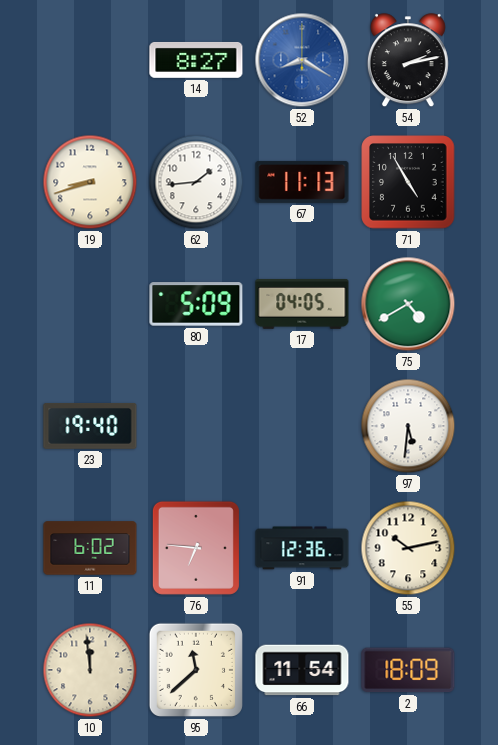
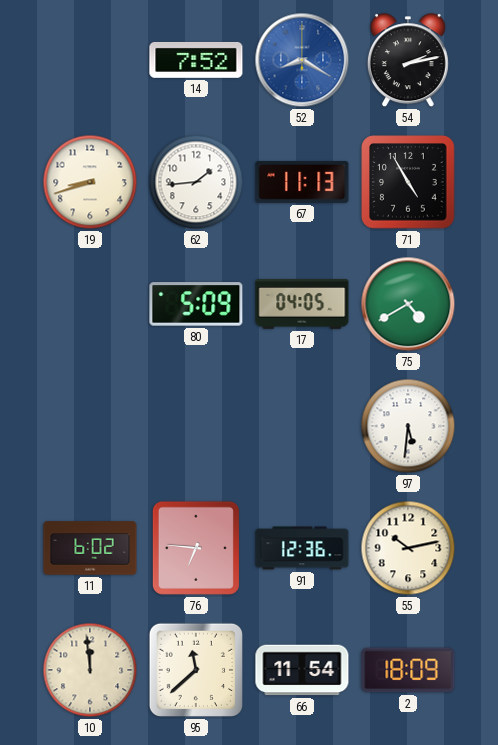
14: 8:27 -> 7:52
23: 19:40 -> none
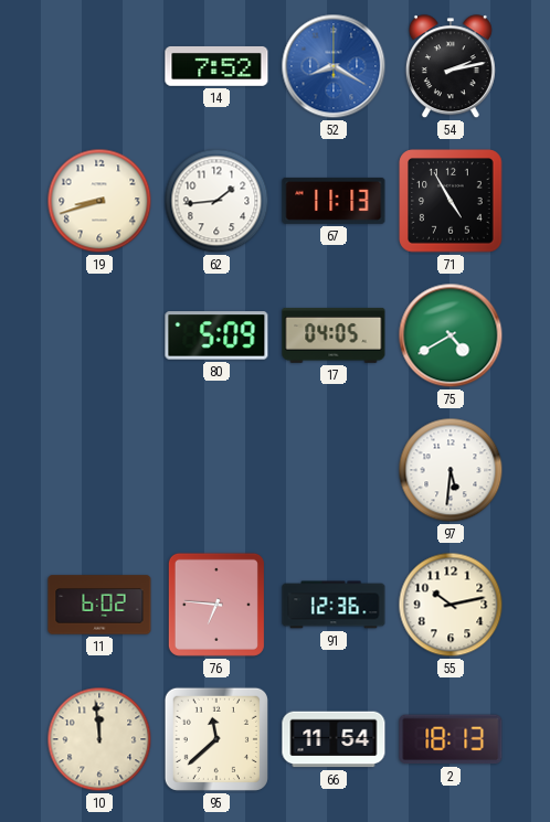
2: 18:09 -> 18:13
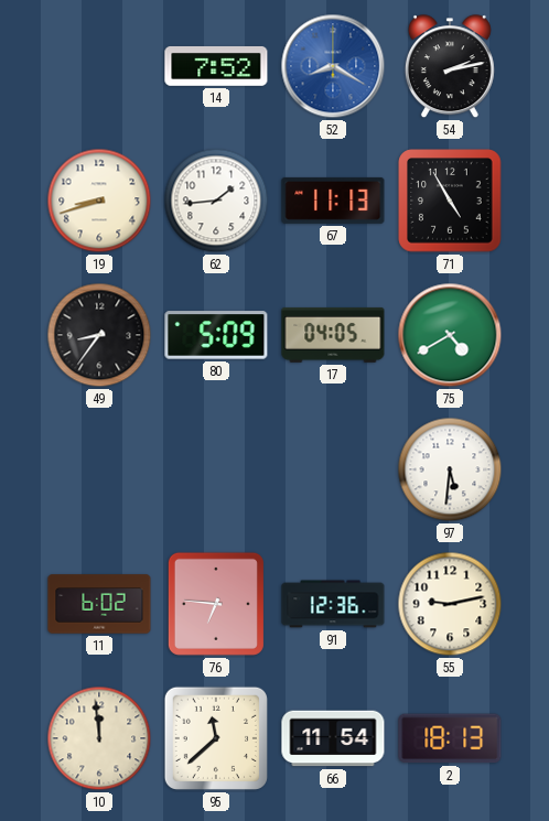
49: none -> 8:36
55: 10:13 -> 9:13
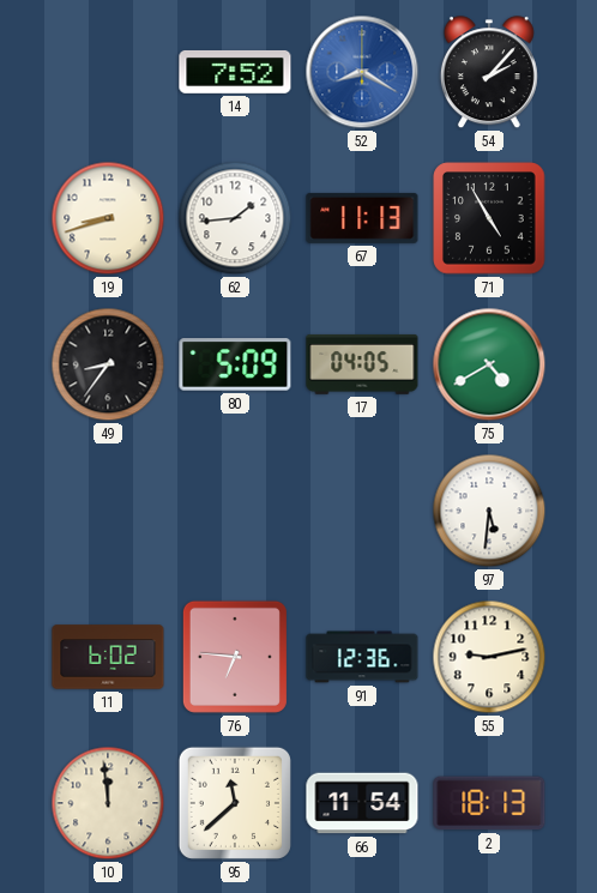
54: 2:13 -> 2:07
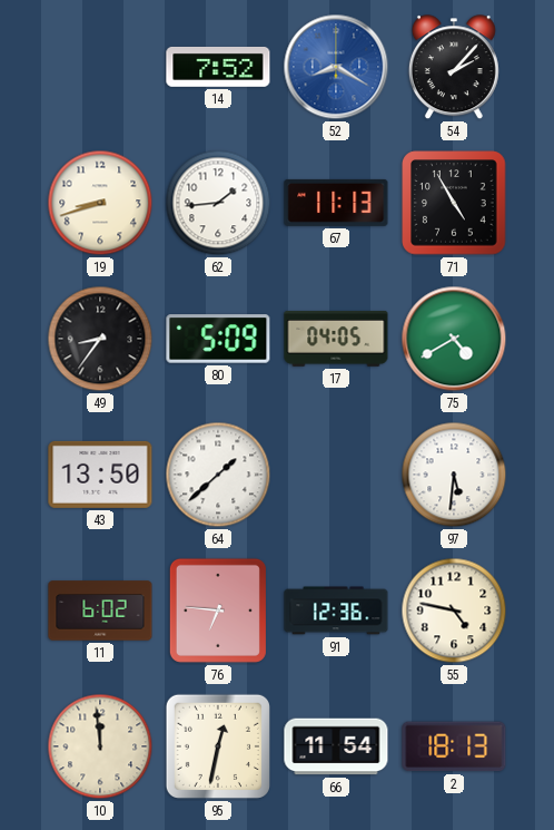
43: none -> 13:50
64: none -> 1:38
55: 9:13 -> 4:47
95: 11:38 -> 12:32
